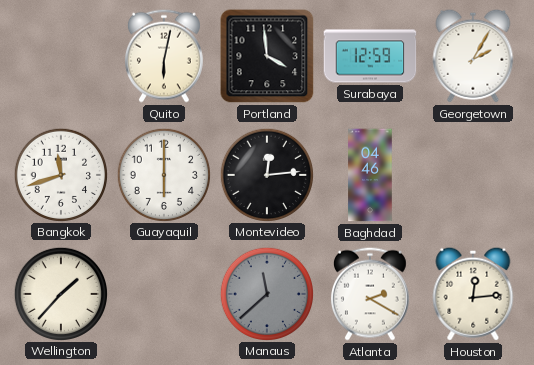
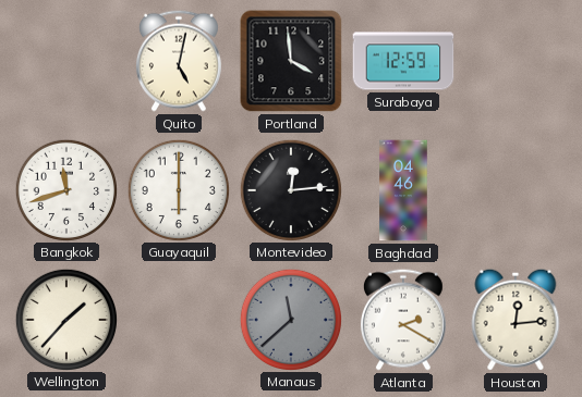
Quito: 6:02 -> 5:02
Georgetown: 2:05 -> none
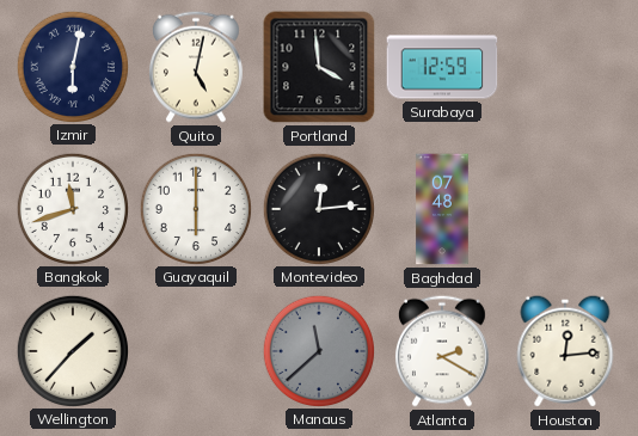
Izmir: none -> 6:02
Baghdad: 04:46 -> 07:48
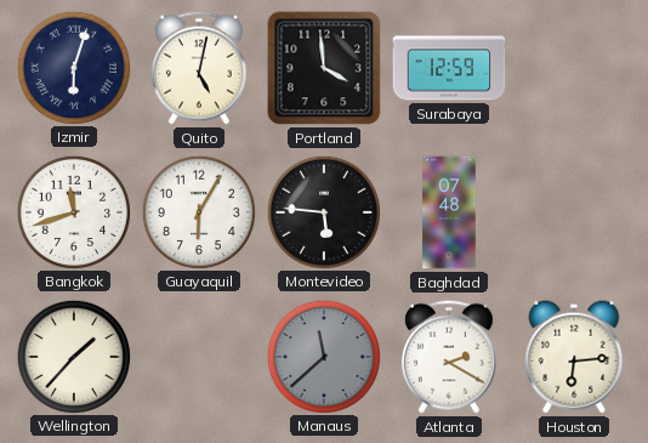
Izmir: 6:02 -> 6:03
Guayaquil: 6:00 -> 6:05
Montevideo: 12:14 -> 5:46
Houston: 12:14 -> 6:14
